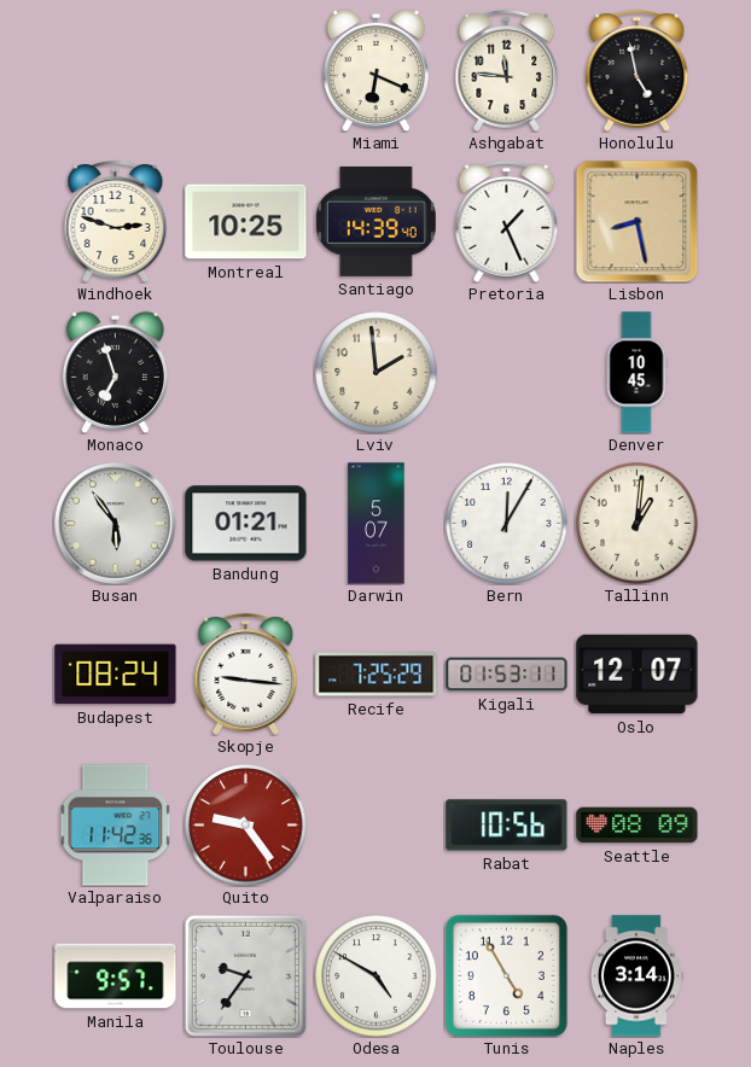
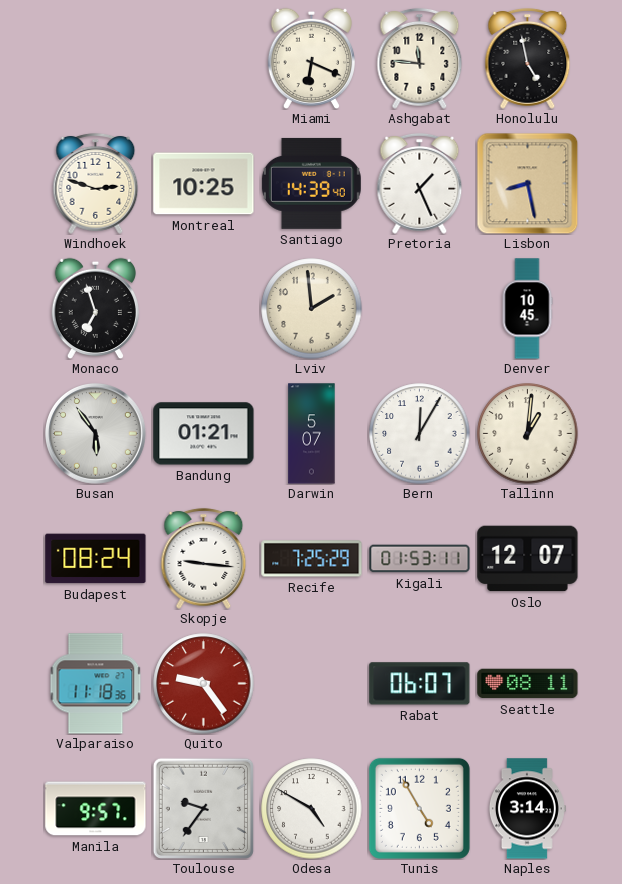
Valparaiso: 11:42 -> 11:18
Rabat: 10:56 -> 06:07
Seattle: 08:09 -> 08:11
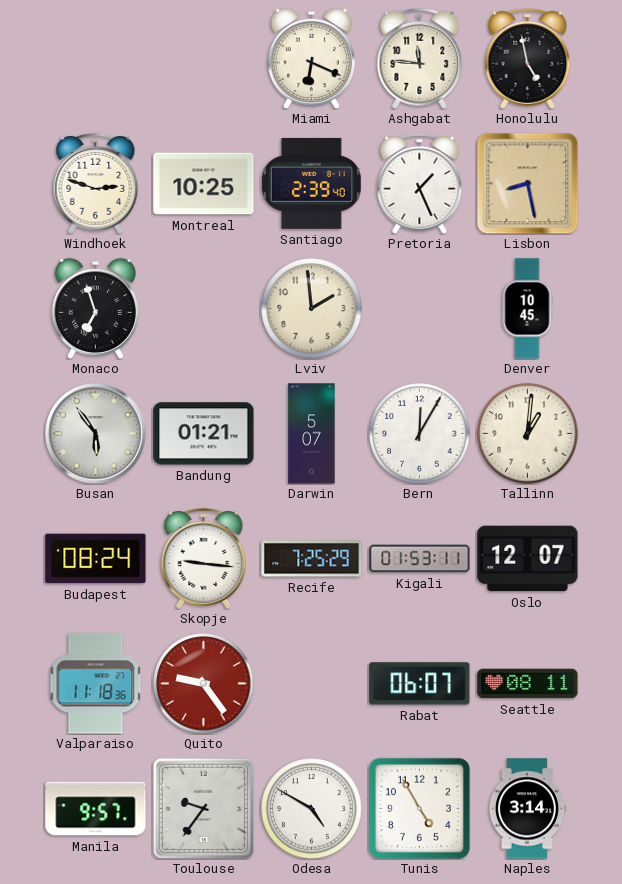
Santiago: 14:39 -> 2:39
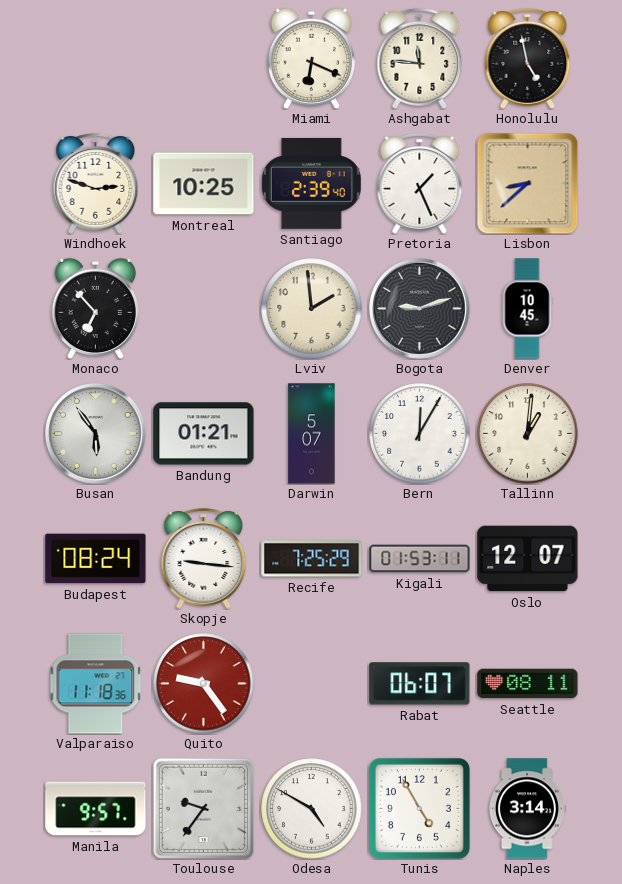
Lisbon: 8:28 -> 8:38
Monaco: 6:57 -> 6:53
Bogota: none -> 9:12
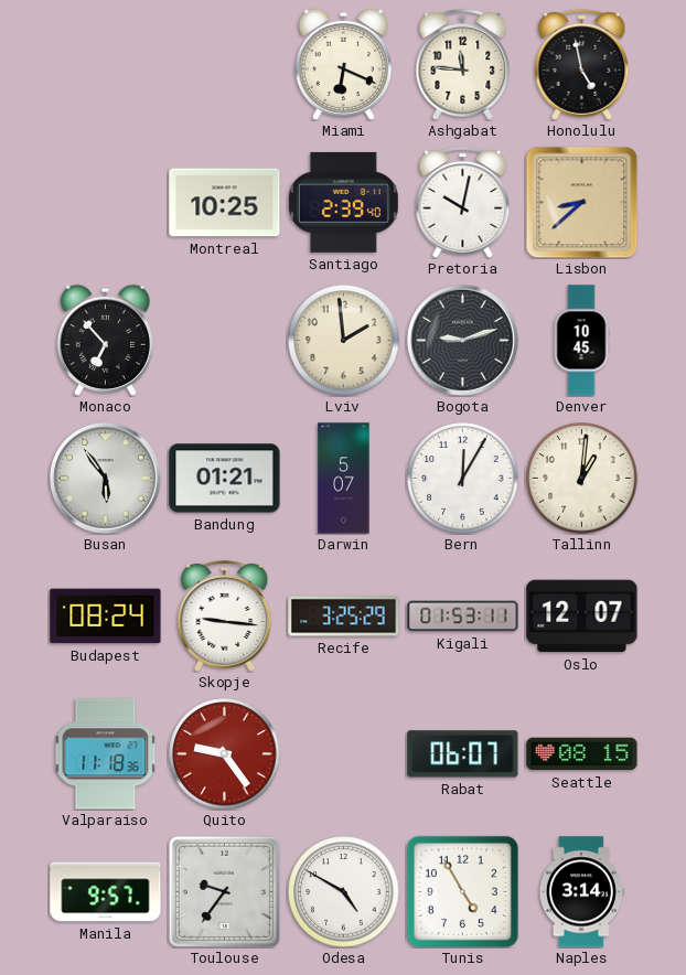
Windhoek: 2:48 -> none
Pretoria: 1:26 -> 10:02
Recife: 7:25 -> 3:25
Seattle: 08:11 -> 08:15
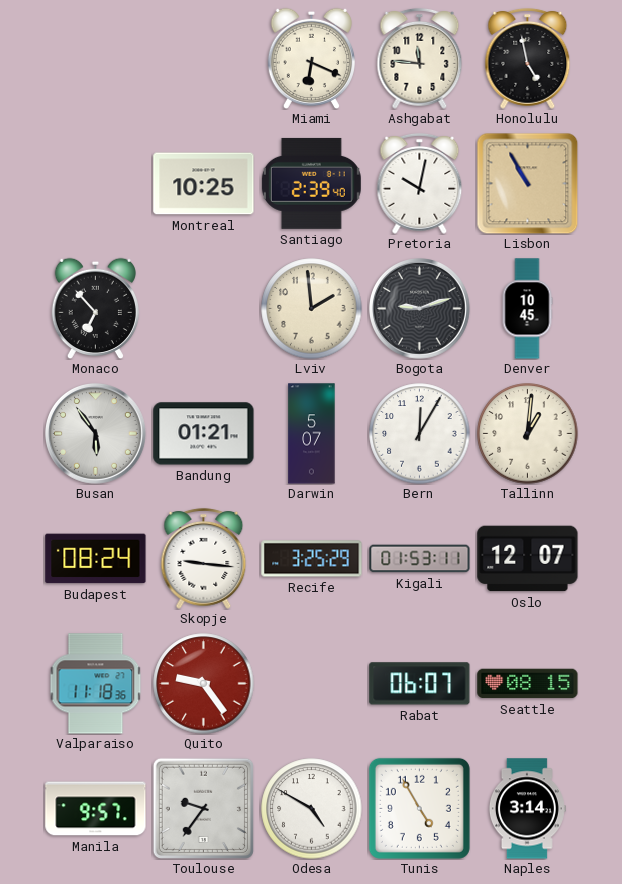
Lisbon: 8:38 -> 10:55
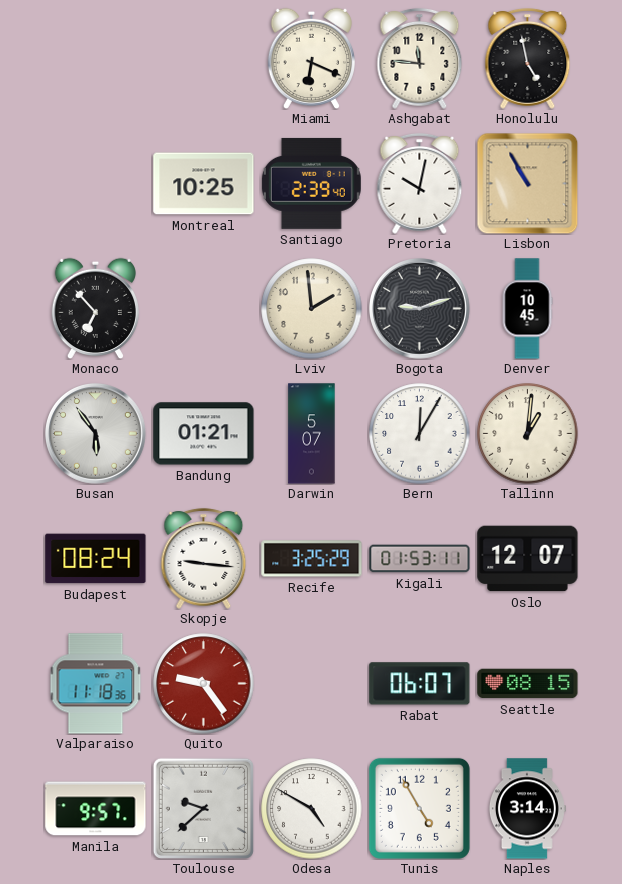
Toulouse: 9:36 -> 9:38
